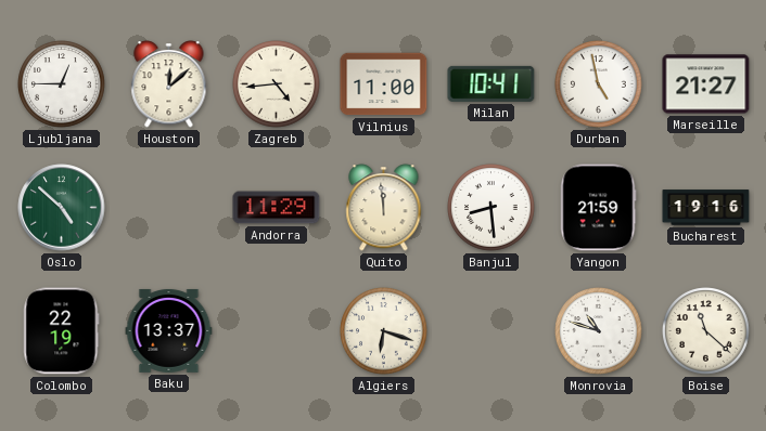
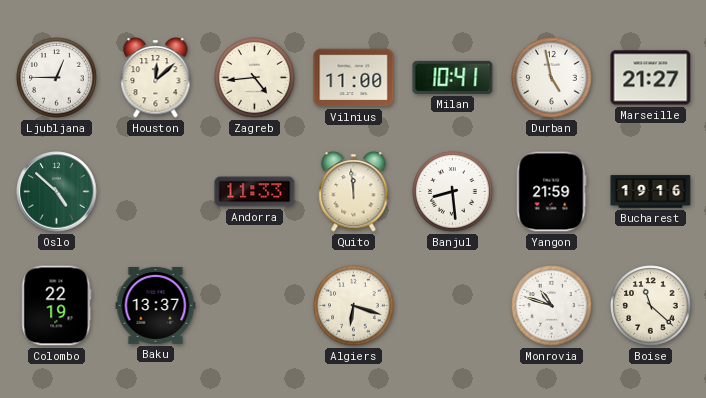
Andorra: 11:29 -> 11:33
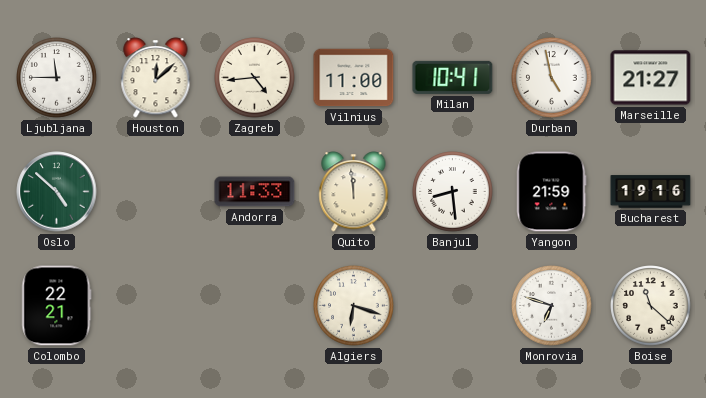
Ljubljana: 12:45 -> 11:45
Colombo: 22:19 -> 22:21
Baku: 13:37 -> none
Monrovia: 10:48 -> 6:48
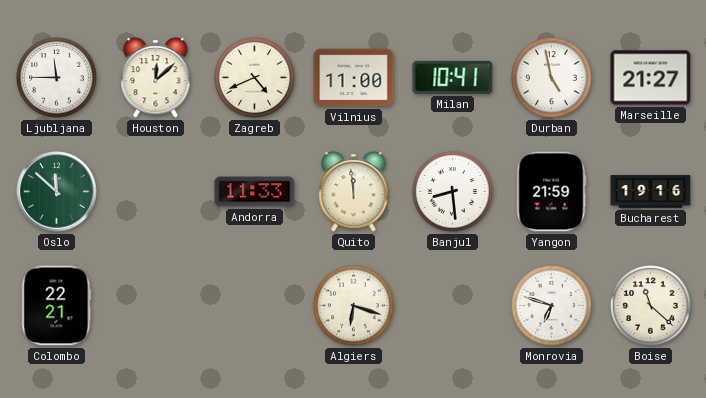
Zagreb: 4:44 -> 4:41
Oslo: 4:52 -> 11:52
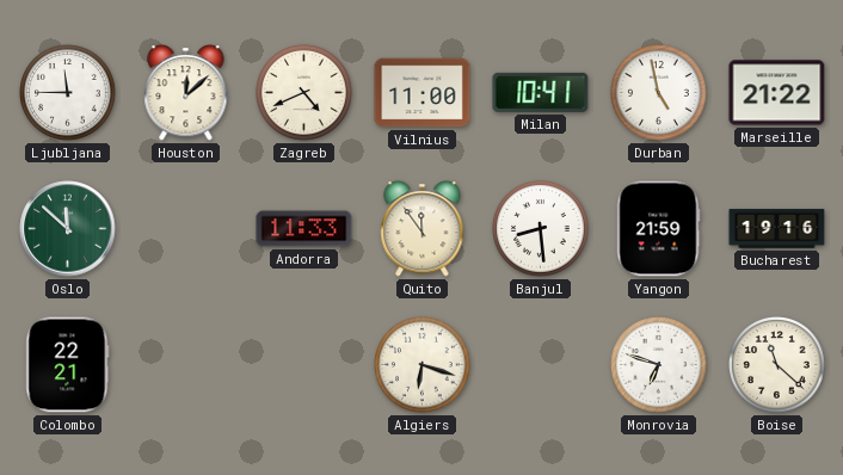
Marseille: 21:27 -> 21:22
Quito: 11:59 -> 11:54
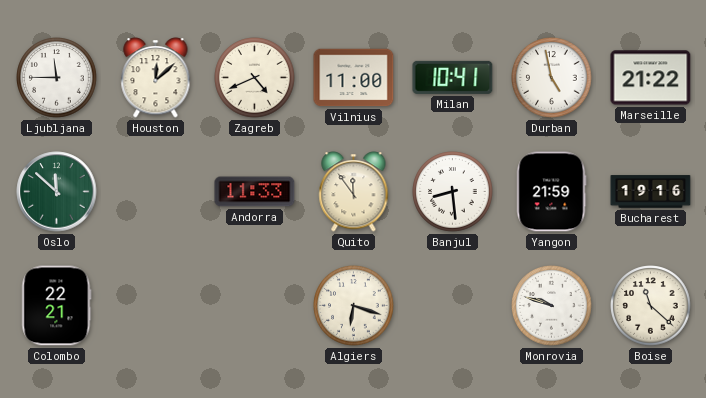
Monrovia: 6:48 -> 9:48
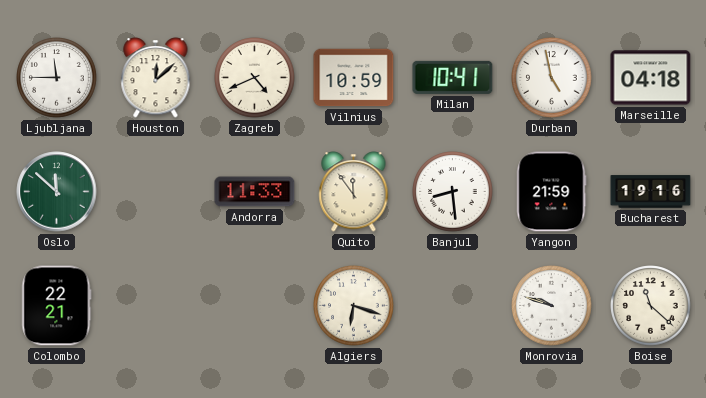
Vilnius: 11:00 -> 10:59
Marseille: 21:22 -> 04:18
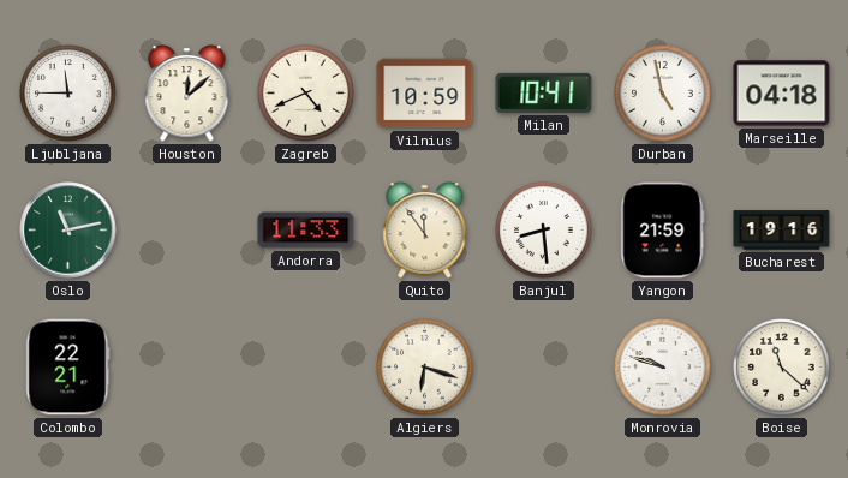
Oslo: 11:52 -> 11:13
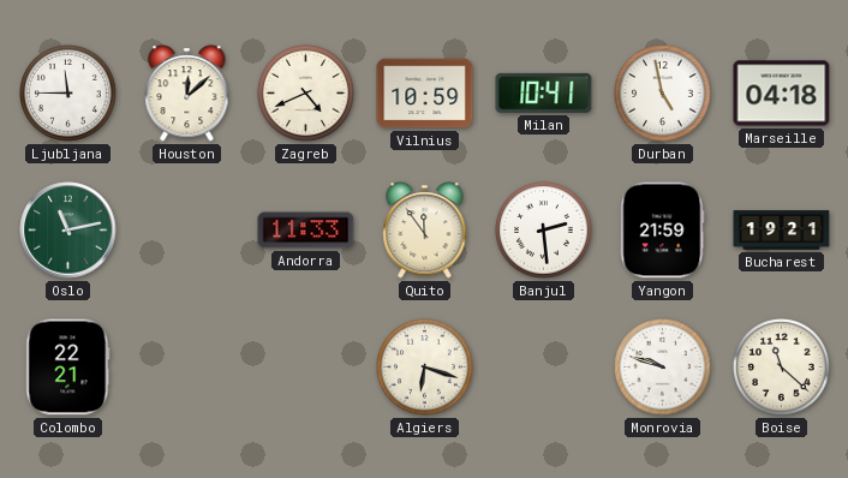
Banjul: 8:29 -> 2:29
Bucharest: 19:16 -> 19:21
